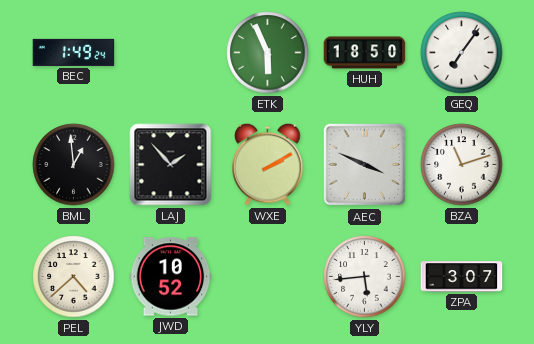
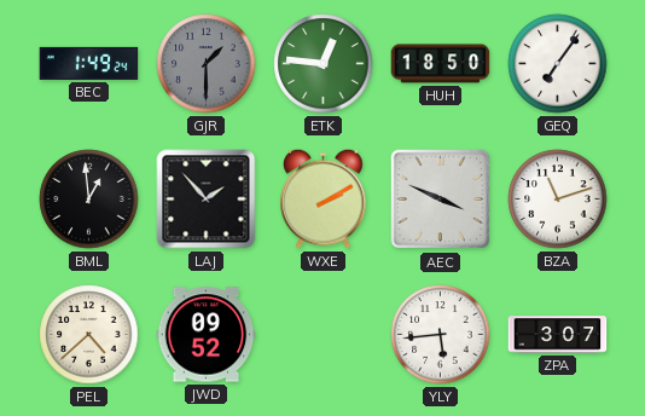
GJR: none -> 1:30
ETK: 5:56 -> 12:46
JWD: 10:52 -> 09:52
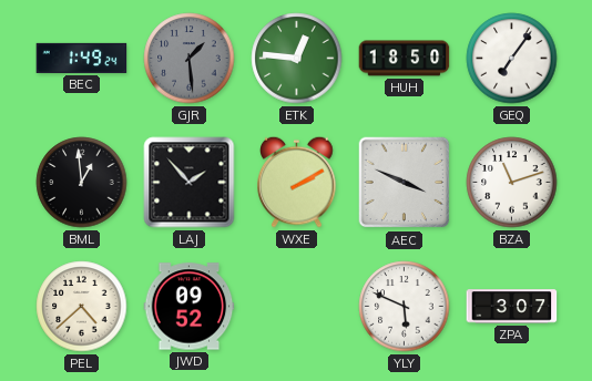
GJR: 1:30 -> 1:29
YLY: 5:44 -> 5:49
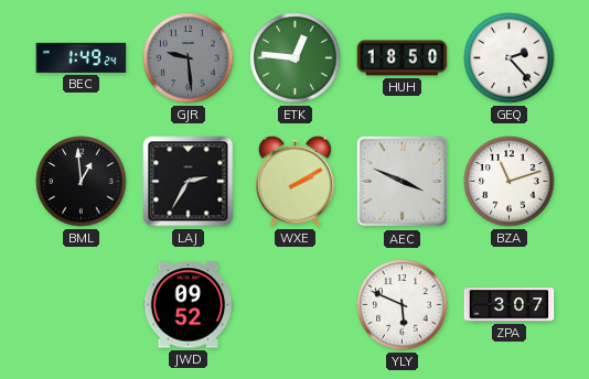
GJR: 1:29 -> 9:29
GEQ: 7:06 -> 2:23
LAJ: 1:53 -> 2:35
PEL: 4:38 -> none
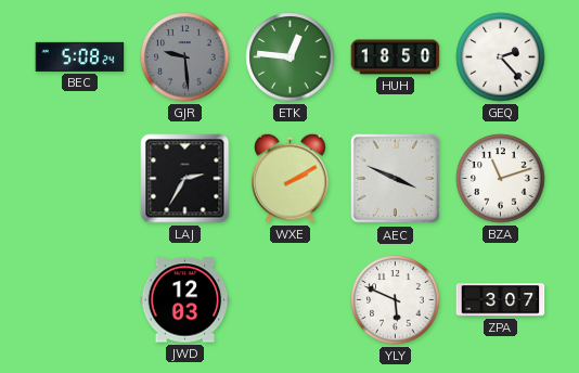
BEC: 1:49 -> 5:08
BML: 12:59 -> none
JWD: 09:52 -> 12:03
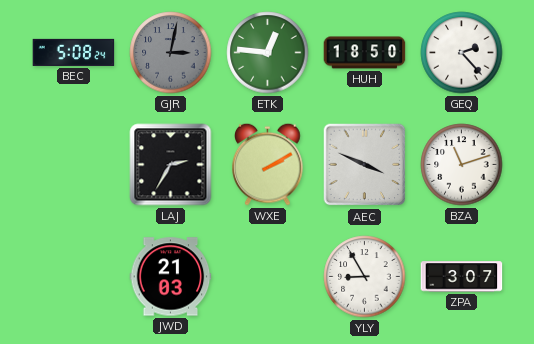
GJR: 9:29 -> 3:02
JWD: 12:03 -> 21:03
YLY: 5:49 -> 8:55
